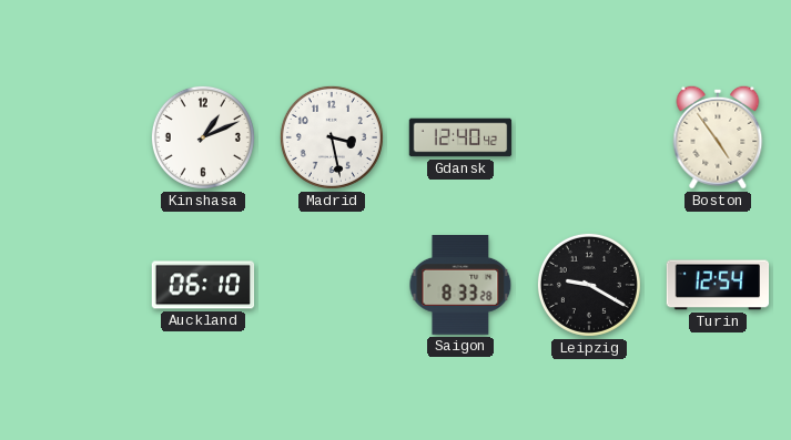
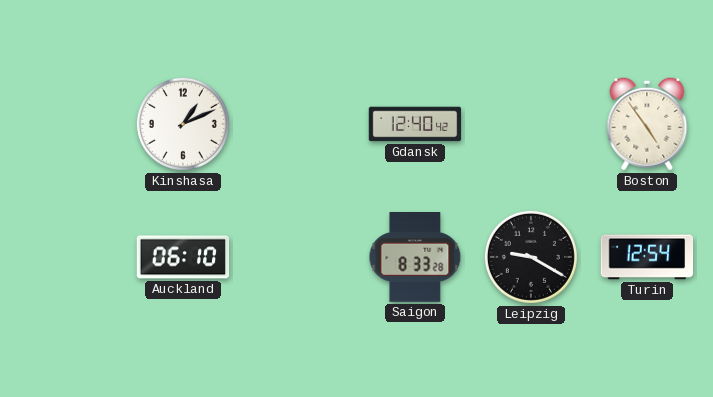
Madrid: 3:28 -> none
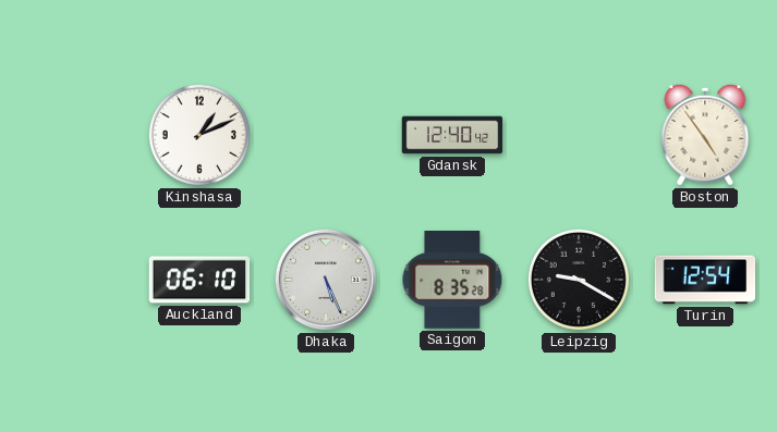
Dhaka: none -> 5:26
Saigon: 8:33 -> 8:35
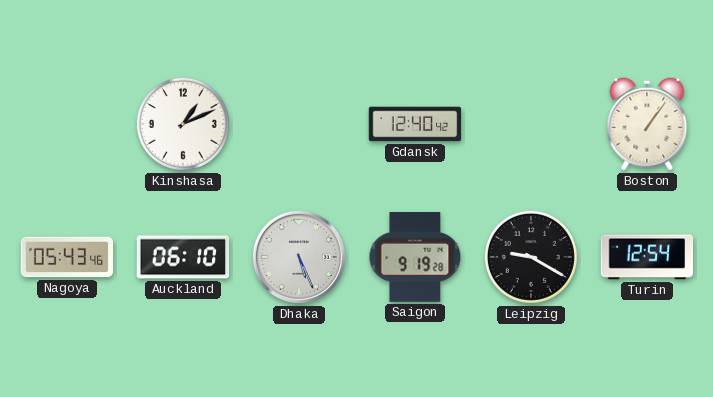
Boston: 4:54 -> 1:06
Nagoya: none -> 05:43
Saigon: 8:35 -> 9:19
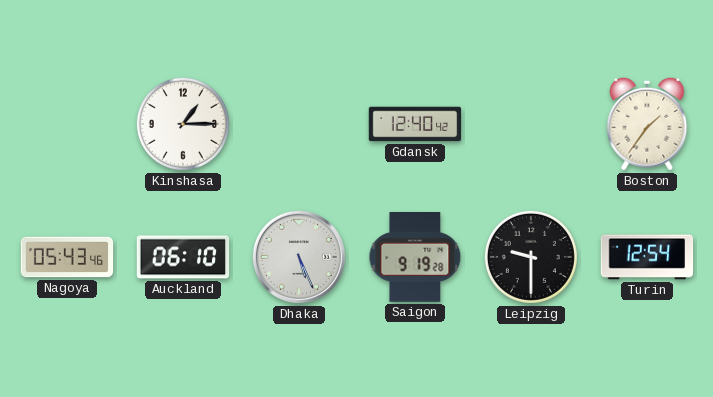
Kinshasa: 1:11 -> 1:15
Boston: 1:06 -> 1:36
Leipzig: 9:20 -> 9:30
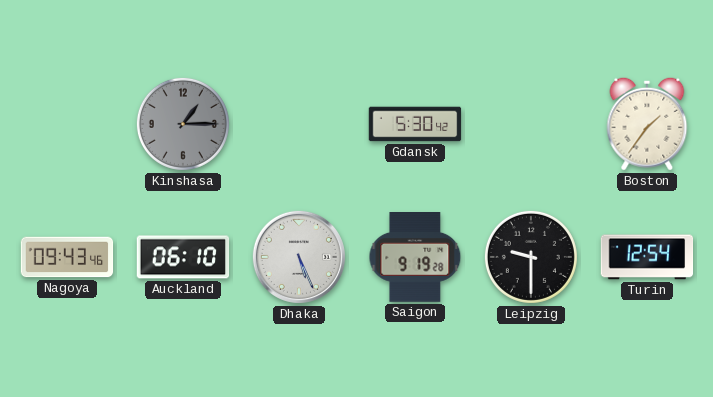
Kinshasa dial: white -> grey
Gdansk: 12:40 -> 5:30
Nagoya: 05:43 -> 09:43
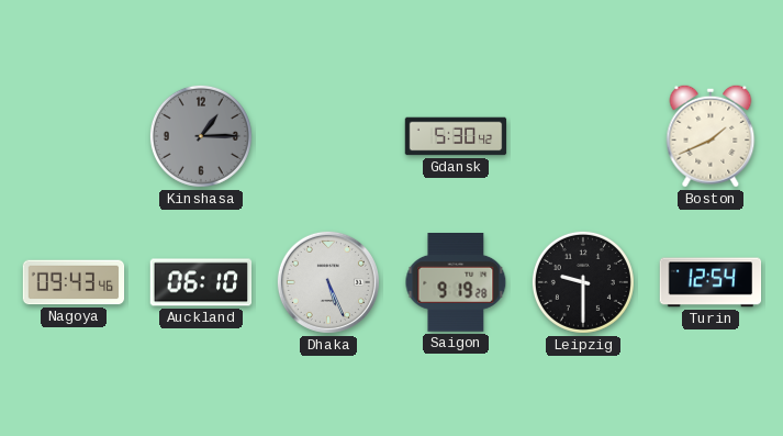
Boston: 1:36 -> 1:41
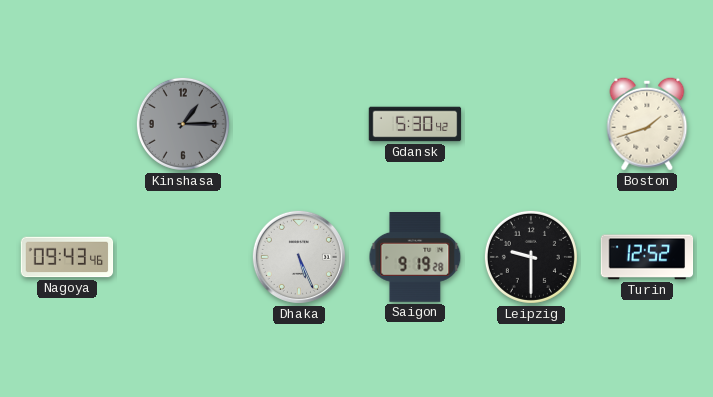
Boston: 1:41 -> 1:42
Auckland: 06:10 -> none
Turin: 12:54 -> 12:52
